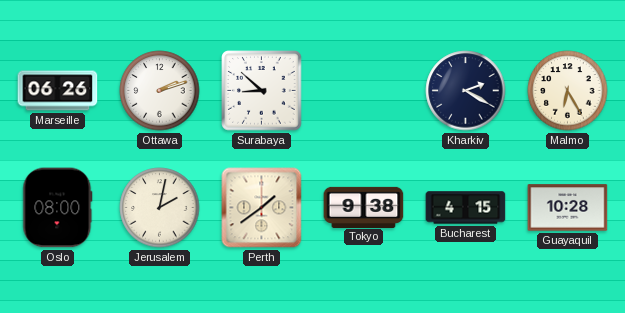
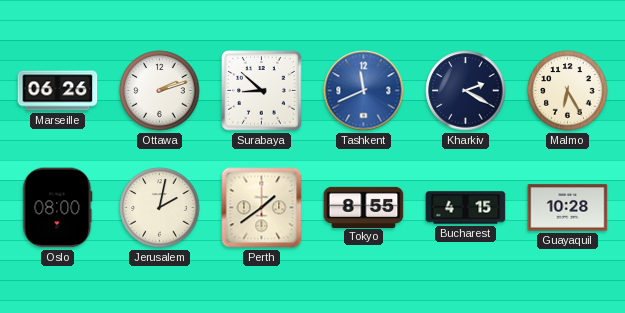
Tashkent: none -> 11:41
Tokyo: 9:38 -> 8:55
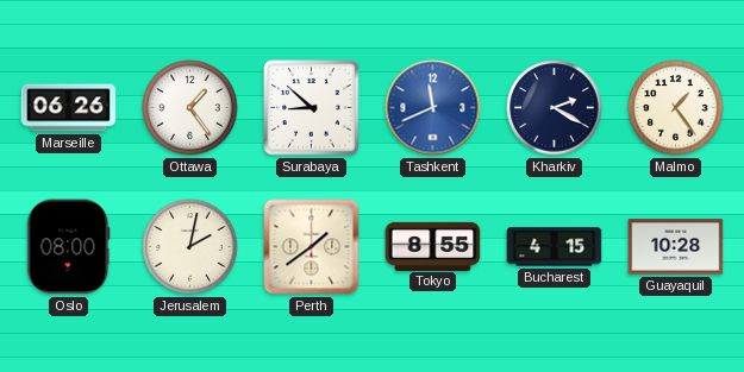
Ottawa: 2:12 -> 1:24
Malmo: 6:25 -> 1:24
